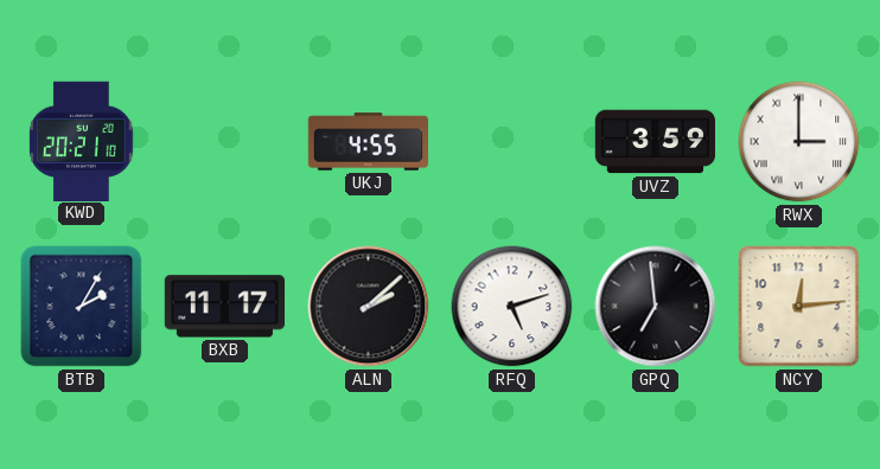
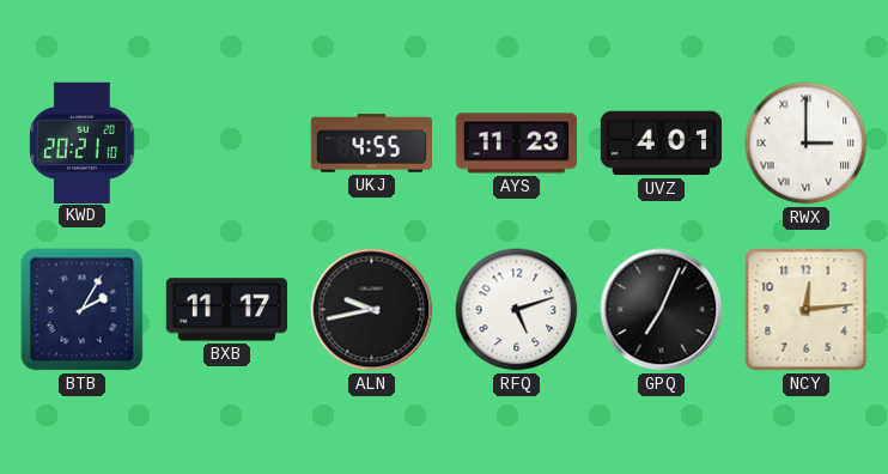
AYS: none -> 11:23
UVZ: 3:59 -> 4:01
ALN: 2:08 -> 9:43
GPQ: 6:59 -> 7:04
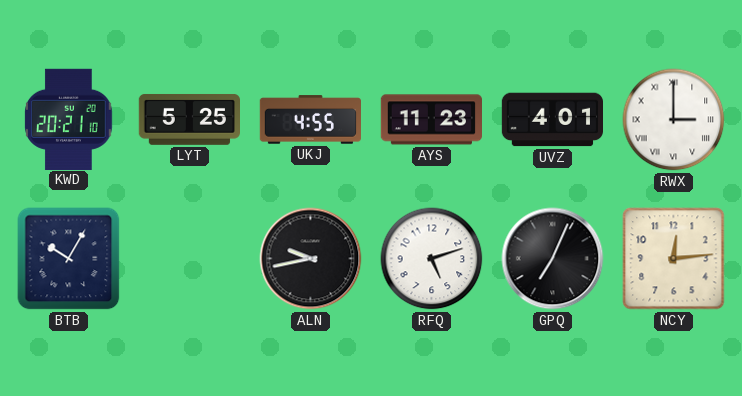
LYT: none -> 5:25
BTB: 2:05 -> 10:05
BXB: 11:17 -> none
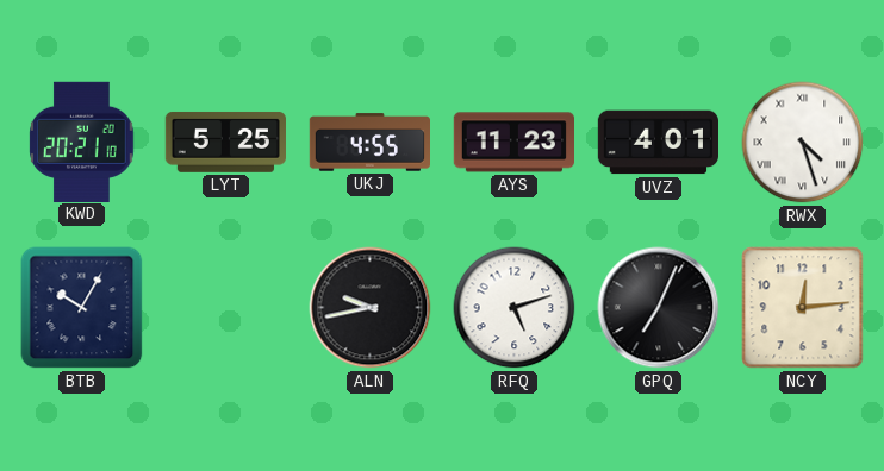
RWX: 3:00 -> 4:27
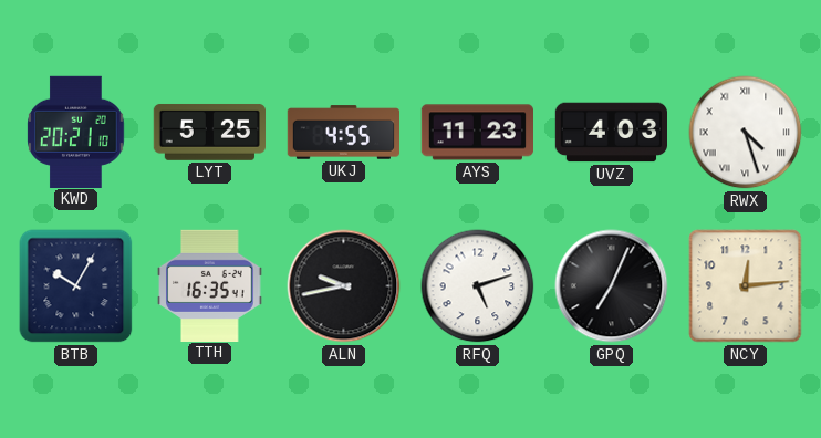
UVZ: 4:01 -> 4:03
TTH: none -> 16:35
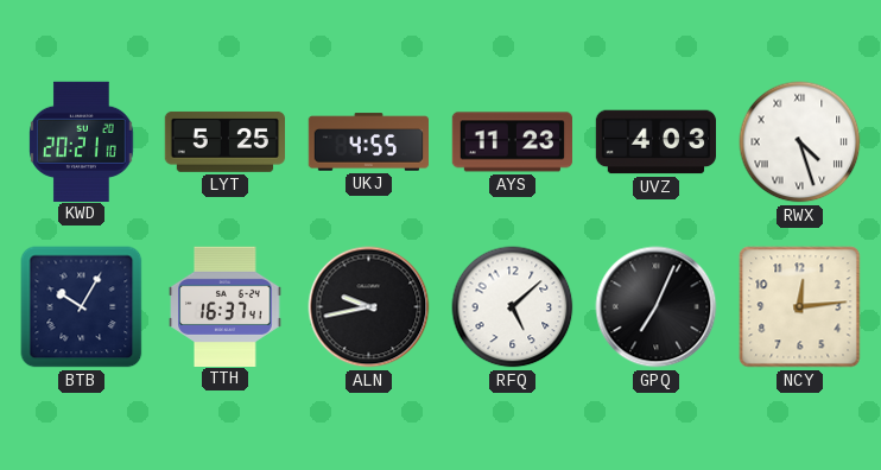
TTH: 16:35 -> 16:37
RFQ: 5:12 -> 5:08
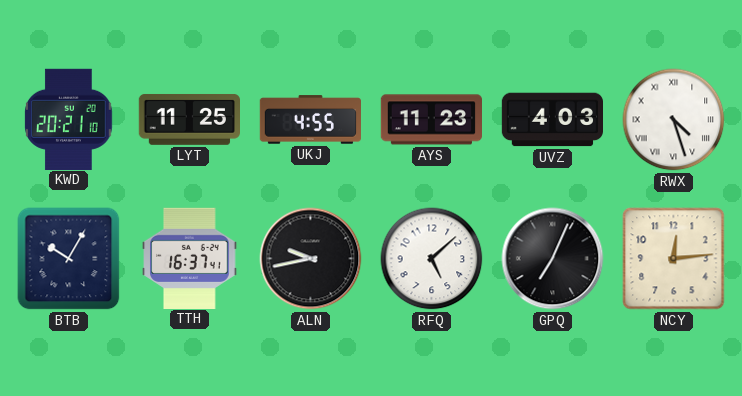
LYT: 5:25 -> 11:25
